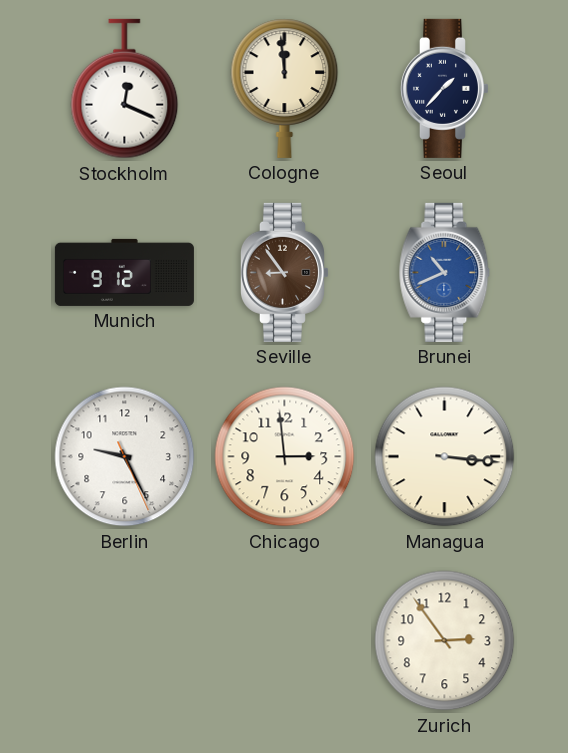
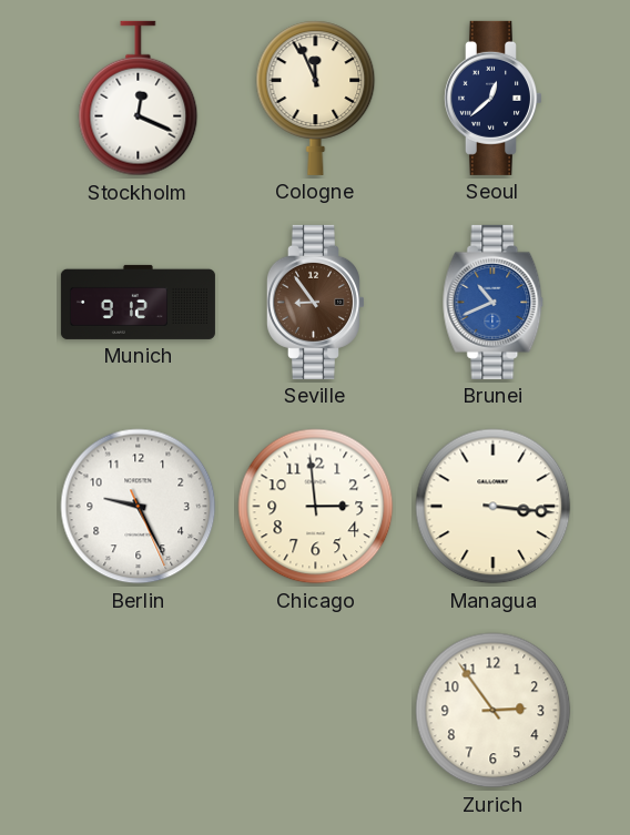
Cologne: 11:59 -> 11:56
Seoul: 1:37 -> 12:38
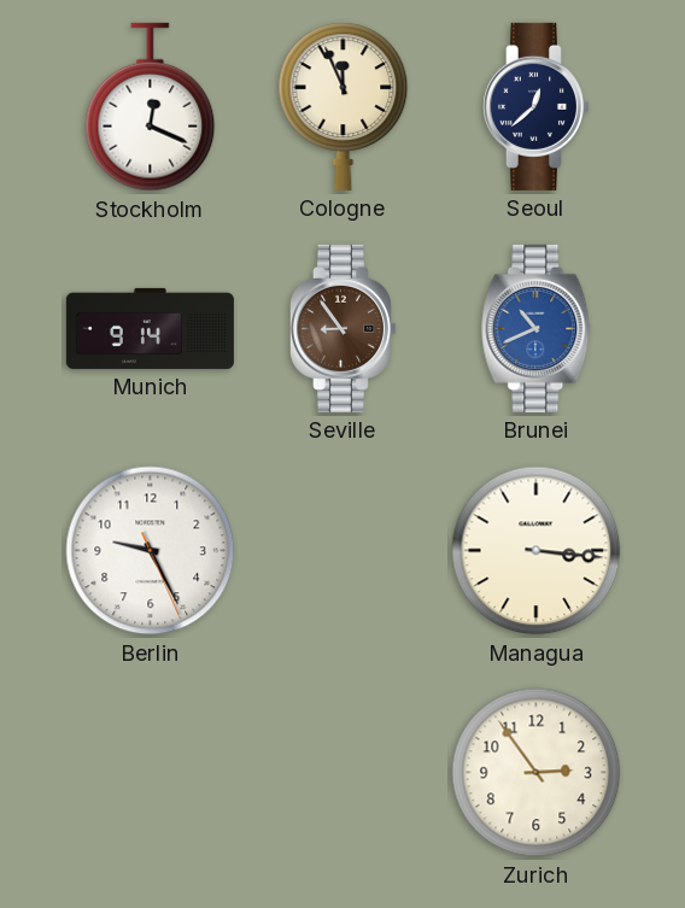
Munich: 9:12 -> 9:14
Chicago: 2:59 -> none
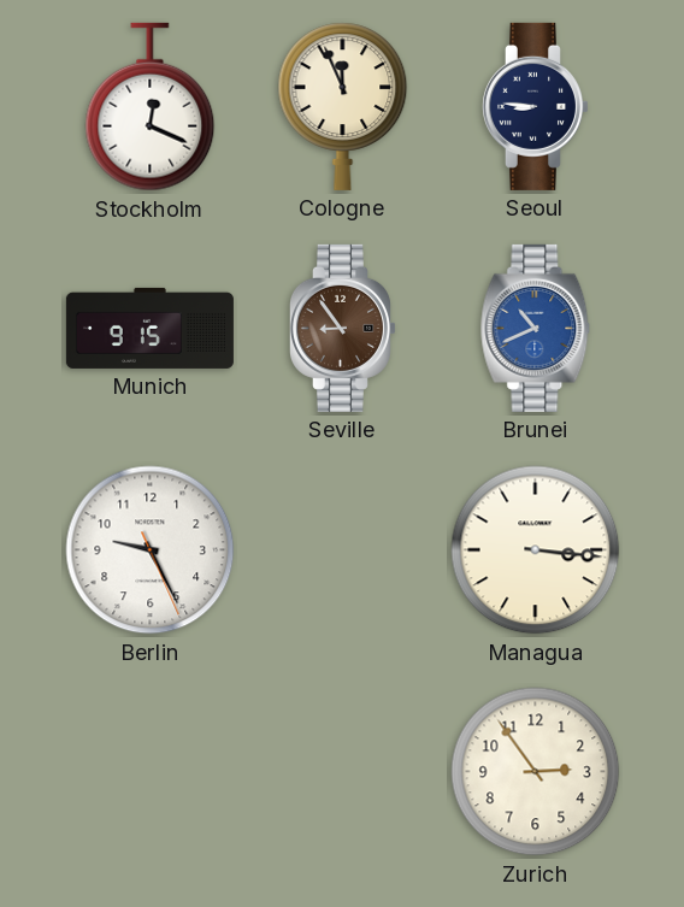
Seoul: 12:38 -> 8:46
Munich: 9:14 -> 9:15
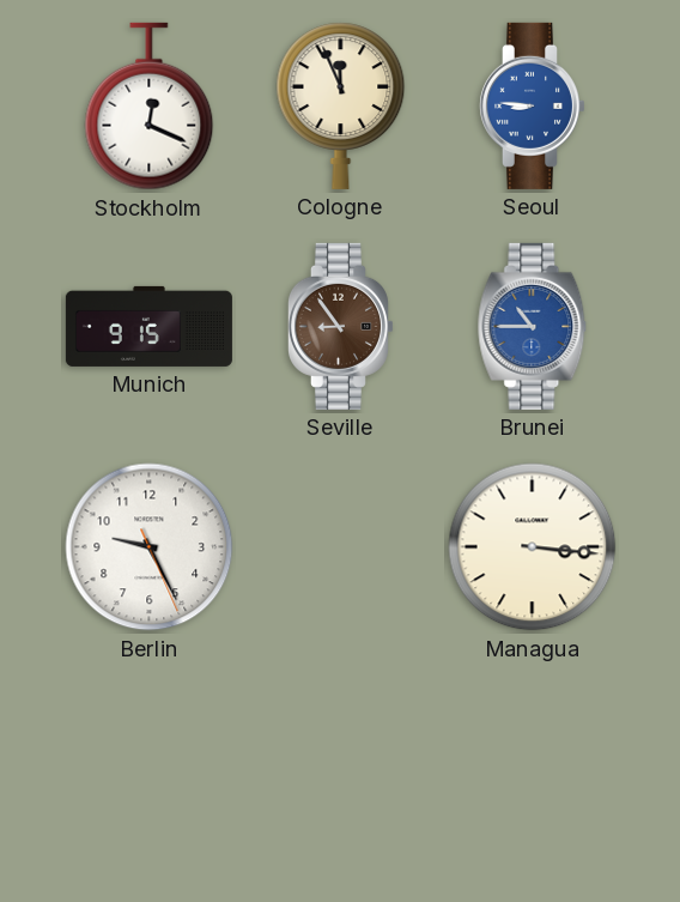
Seoul dial: navy -> blue
Brunei: 10:41 -> 10:45
Zurich: 2:54 -> none
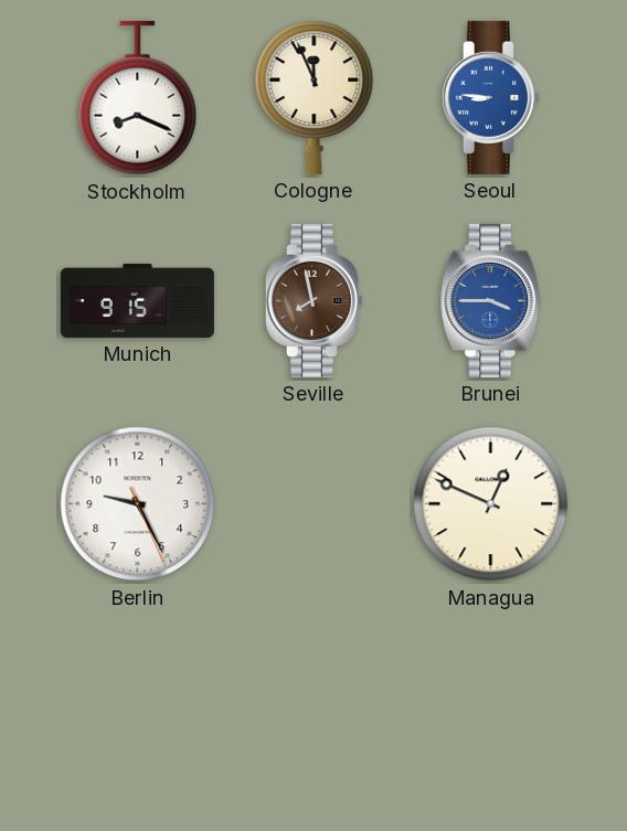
Stockholm: 12:19 -> 8:19
Seville: 8:54 -> 7:58
Brunei: 10:45 -> 3:45
Managua: 3:16 -> 12:49
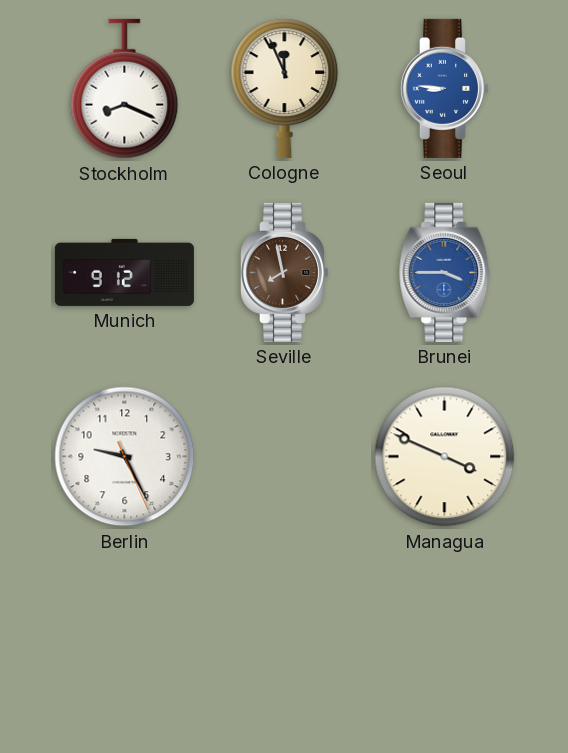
Munich: 9:15 -> 9:12
Managua: 12:49 -> 3:49
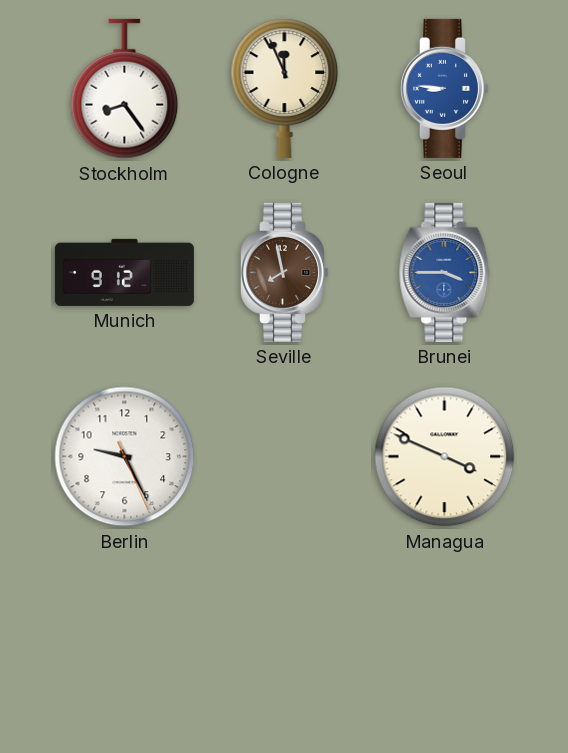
Stockholm: 8:19 -> 8:24
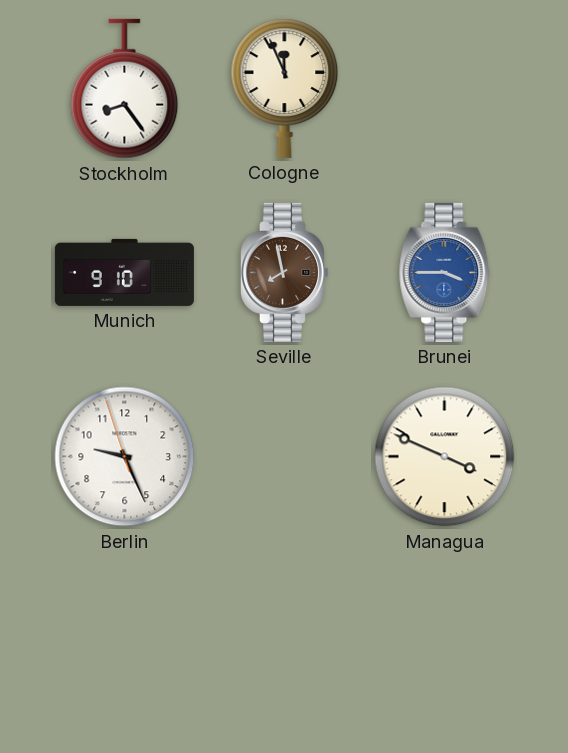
Seoul: 8:46 -> none
Munich: 9:12 -> 9:10
Berlin: 9:25:26 -> 9:25:57
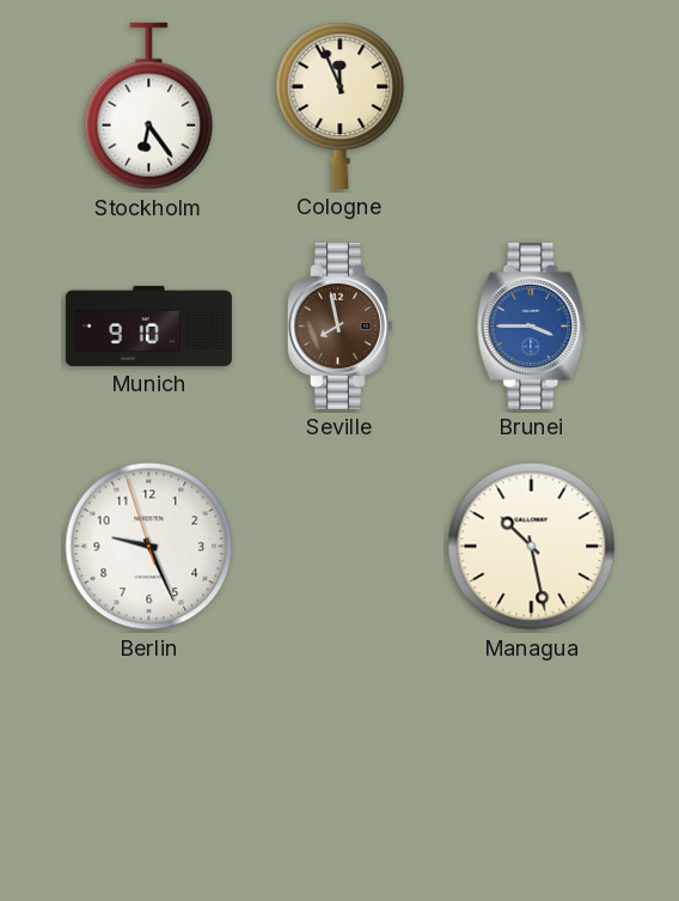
Stockholm: 8:24 -> 6:24
Managua: 3:49 -> 10:28
